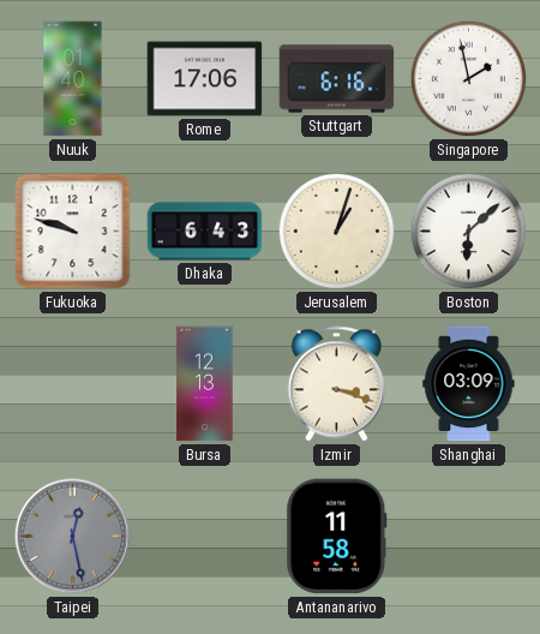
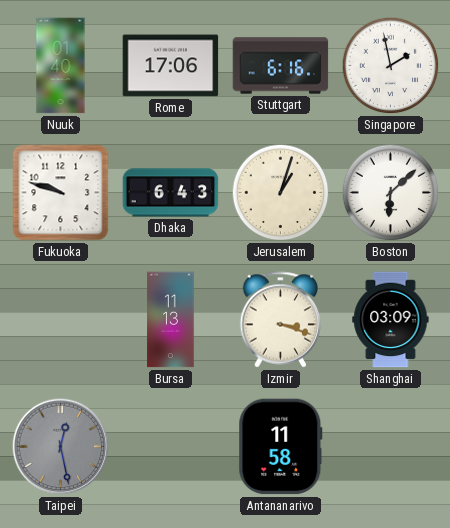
Bursa: 12:13 -> 11:13
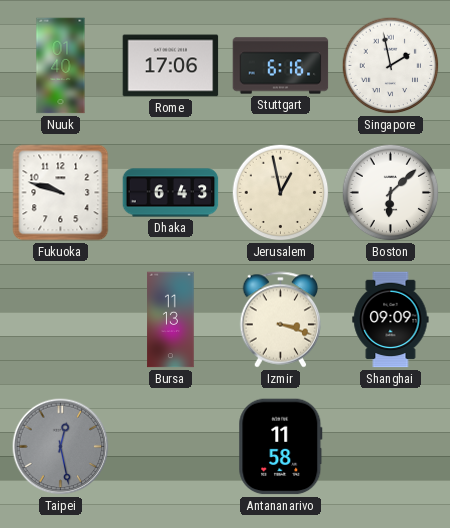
Jerusalem: 1:03 -> 12:58
Shanghai: 03:09 -> 09:09
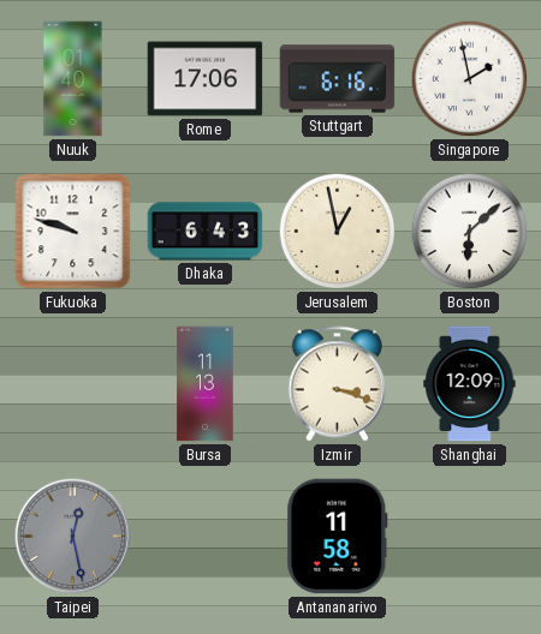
Shanghai: 09:09 -> 12:09
